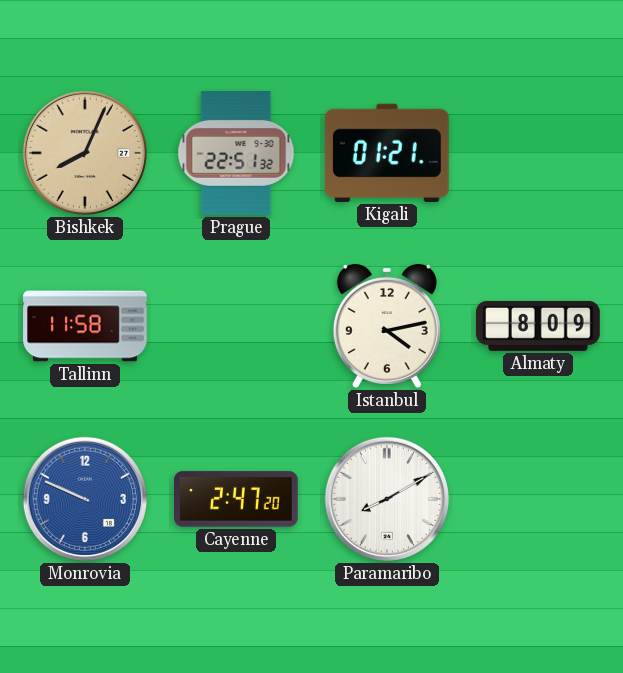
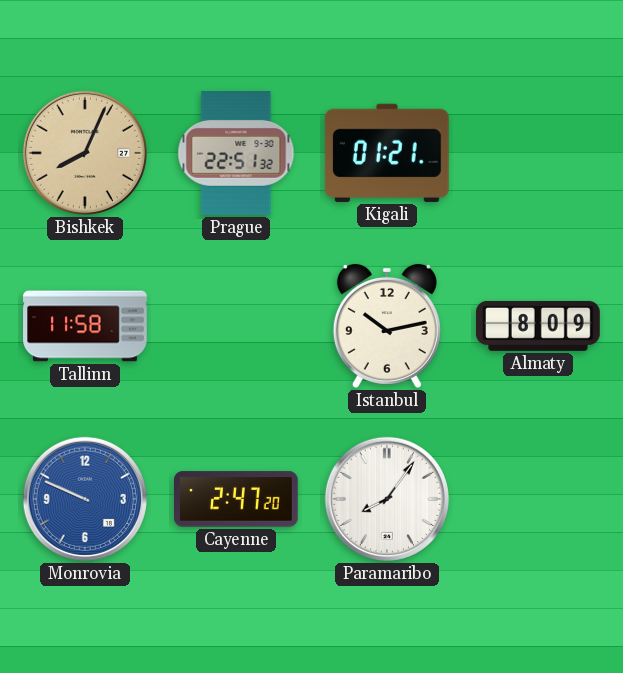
Istanbul: 4:13 -> 10:13
Paramaribo: 8:10 -> 8:06
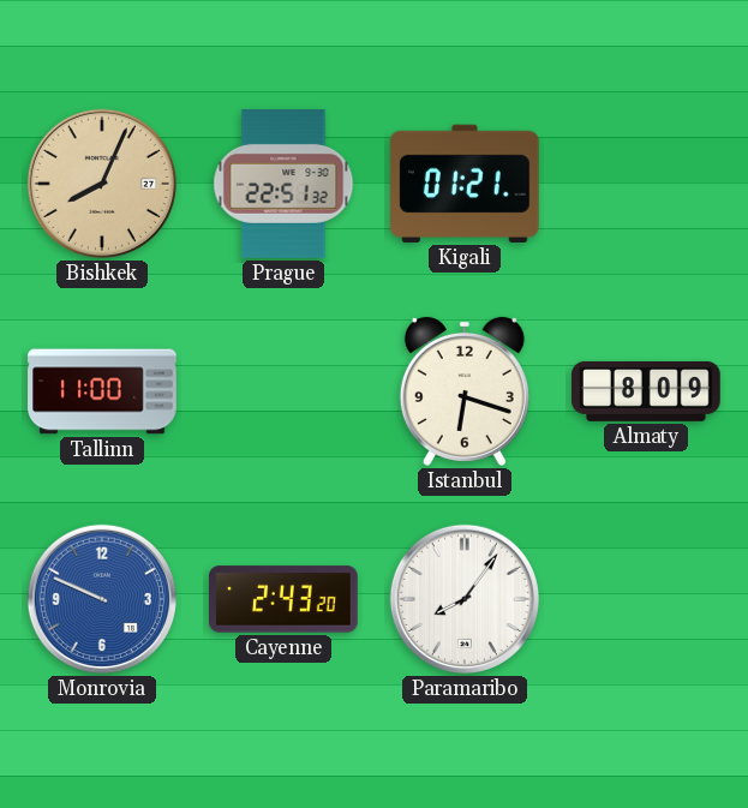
Tallinn: 11:58 -> 11:00
Istanbul: 10:13 -> 6:18
Cayenne: 2:47 -> 2:43
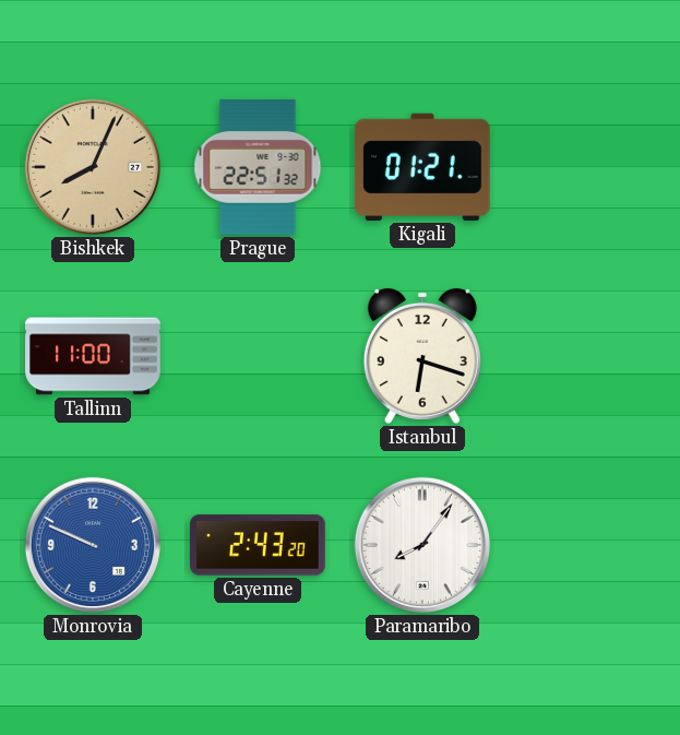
Almaty: 8:09 -> none
